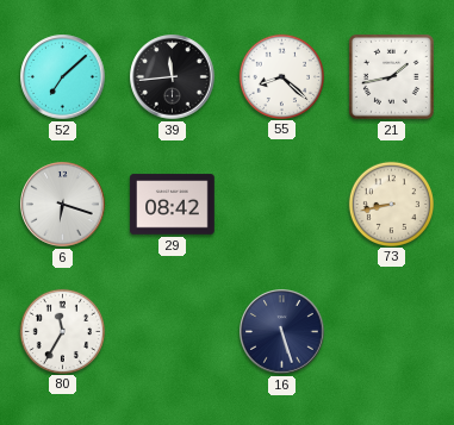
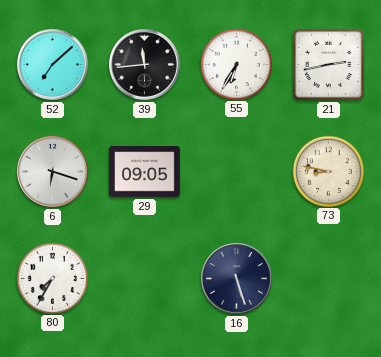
55: 8:22 -> 6:35
21: 1:43 -> 2:43
29: 08:42 -> 09:05
73: 8:43 -> 8:47
80: 11:35 -> 7:35
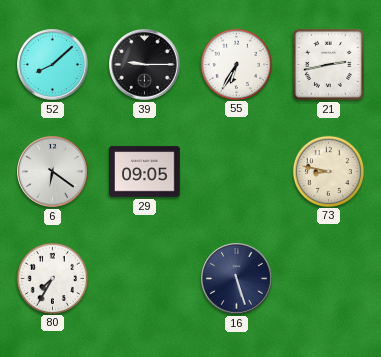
52: 7:08 -> 8:08
39: 11:44 -> 9:15
6: 6:18 -> 6:21
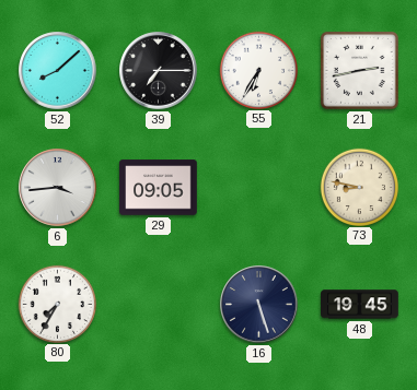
39: 9:15 -> 7:15
6: 6:21 -> 3:44
48: none -> 19:45
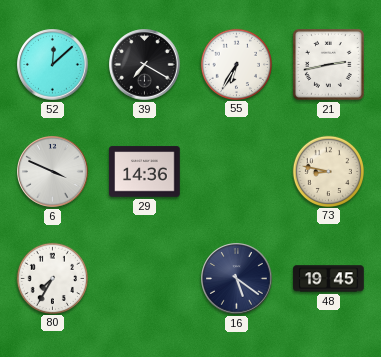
52: 8:08 -> 12:08
39: 7:15 -> 7:20
6: 3:44 -> 3:49
29: 09:05 -> 14:36
16: 5:27 -> 5:21
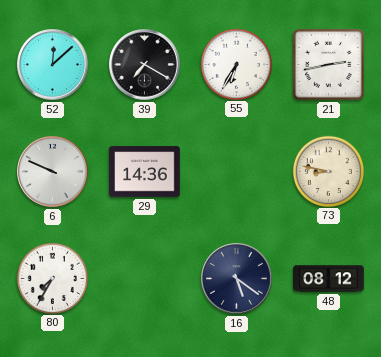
6: 3:49 -> 9:49
48: 19:45 -> 08:12
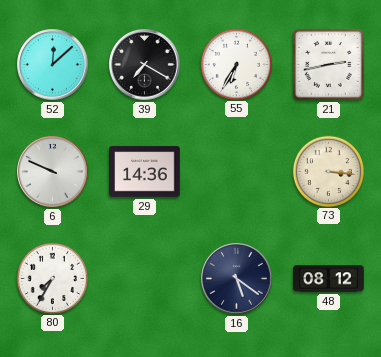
73: 8:47 -> 3:16
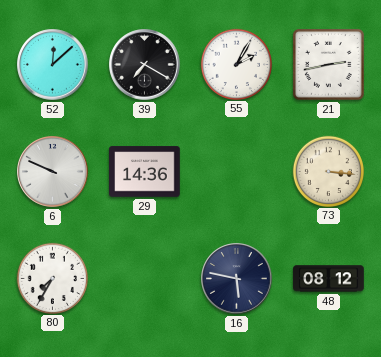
55: 6:35 -> 2:05
16: 5:21 -> 5:47
